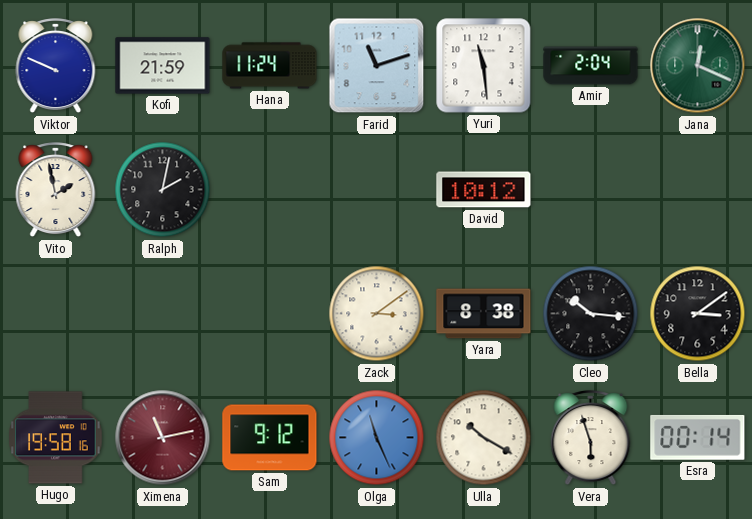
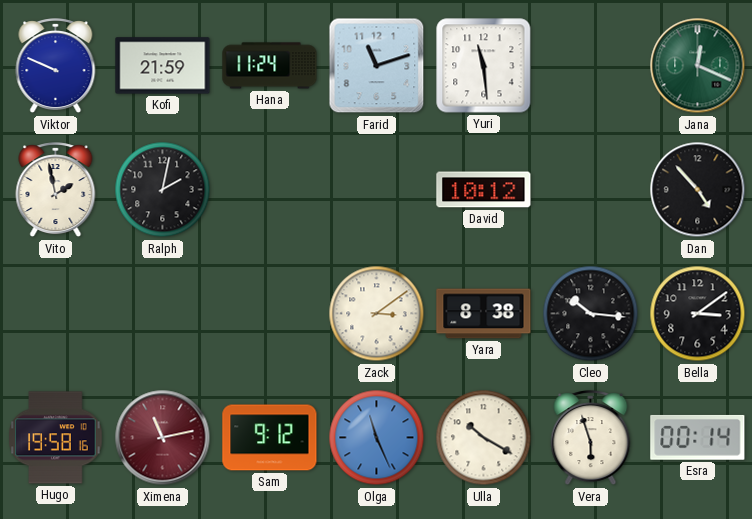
Amir: 2:04 -> none
Dan: none -> 4:53
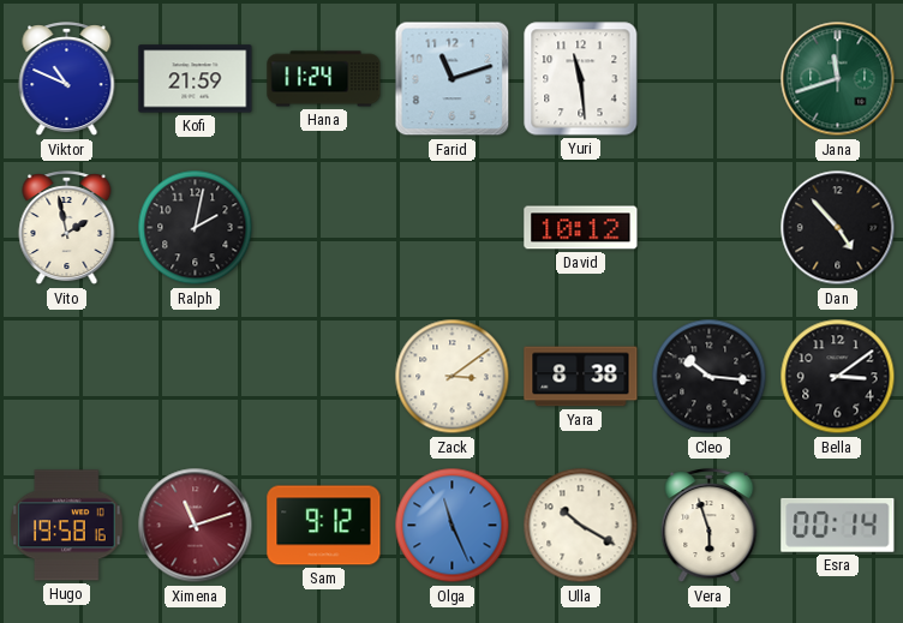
Viktor: 9:49 -> 10:49
Jana: 12:19 -> 11:42
Ximena: 11:13 -> 11:12
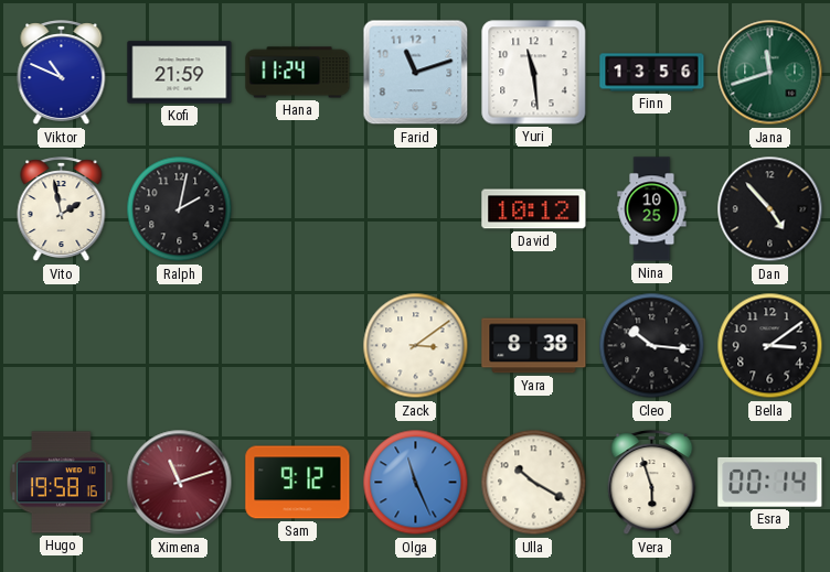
Finn: none -> 13:56
Nina: none -> 10:25
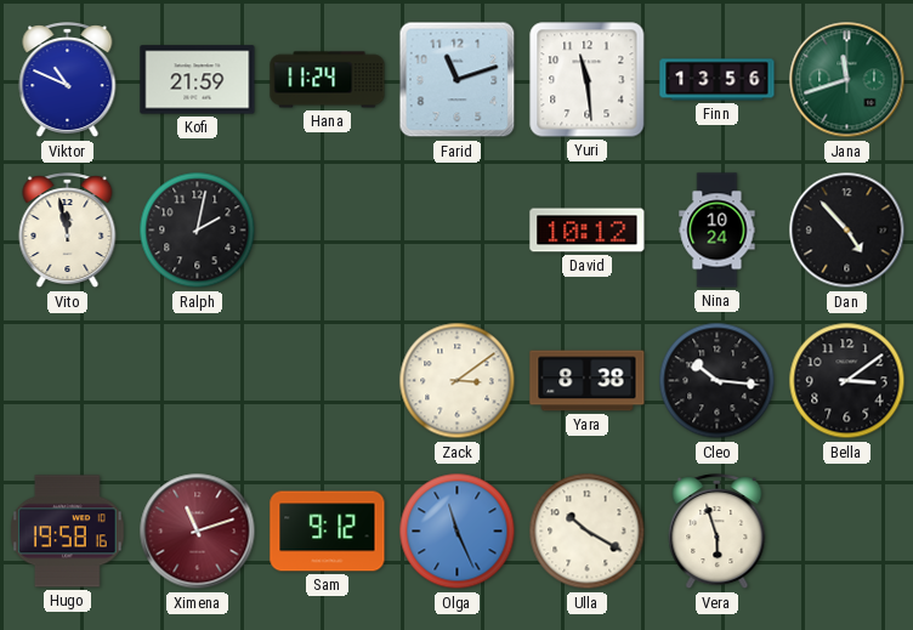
Vito: 1:58 -> 11:58
Nina: 10:25 -> 10:24
Esra: 00:14 -> none
